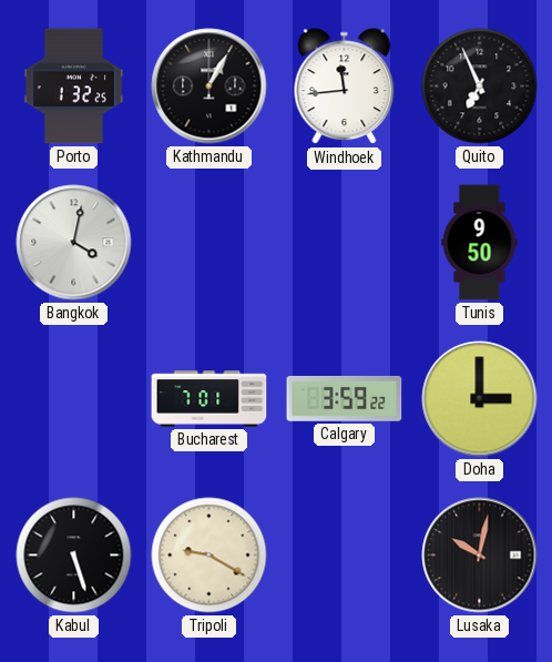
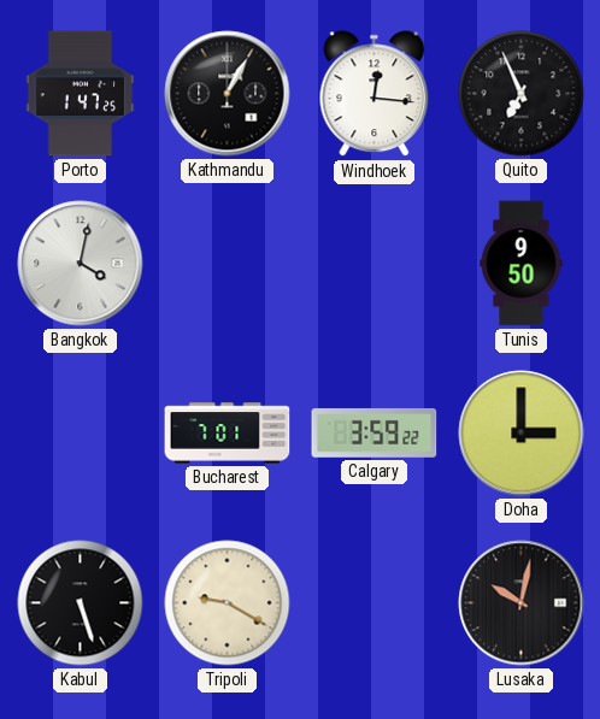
Porto: 1:32 -> 1:47
Windhoek: 11:44 -> 12:16
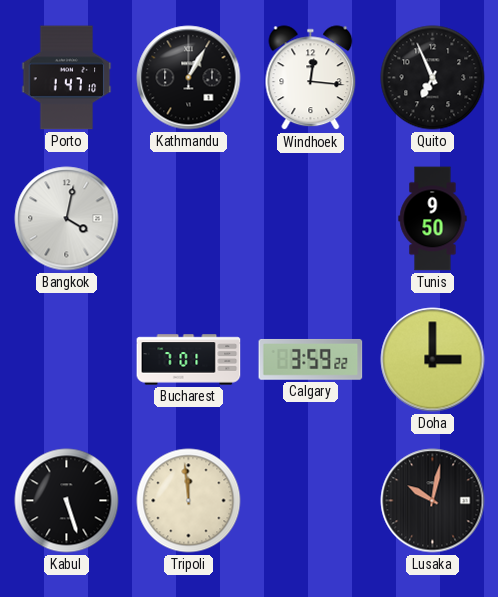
Porto: 1:47:25 -> 1:47:10
Tripoli: 9:20 -> 11:59
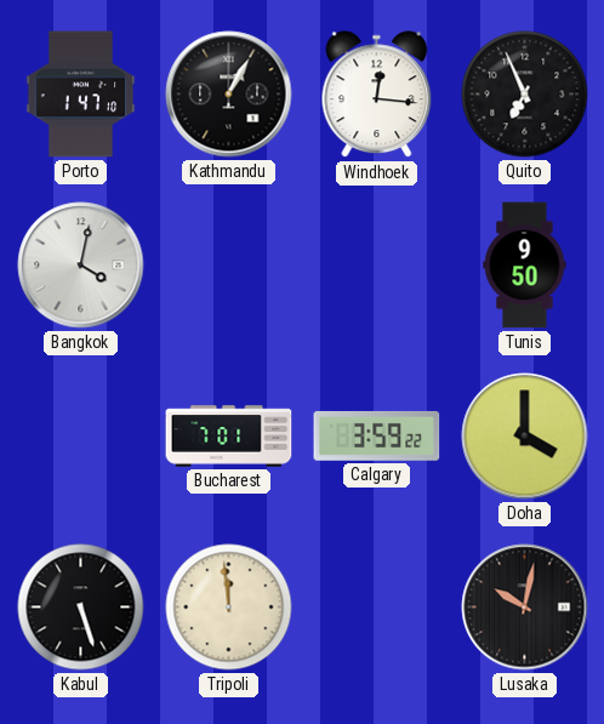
Doha: 3:00 -> 4:00
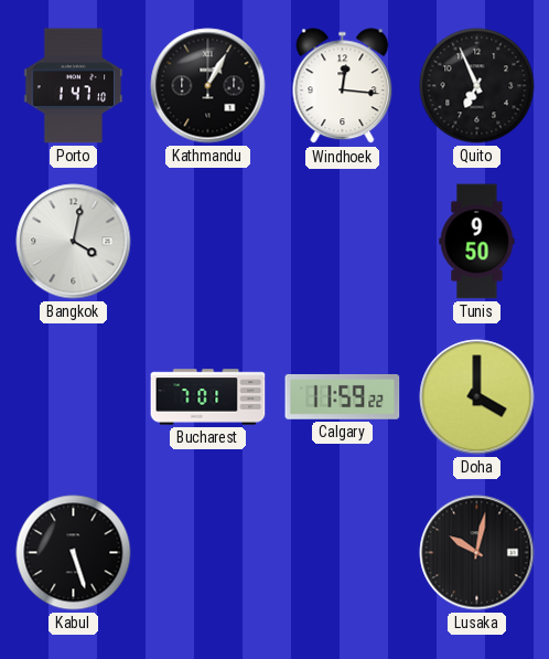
Calgary: 3:59 -> 11:59
Tripoli: 11:59 -> none
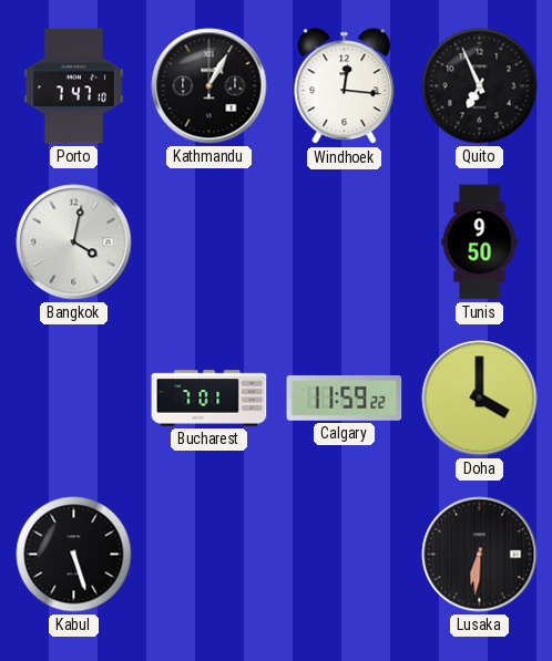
Porto: 1:47 -> 7:47
Lusaka: 10:02 -> 6:31
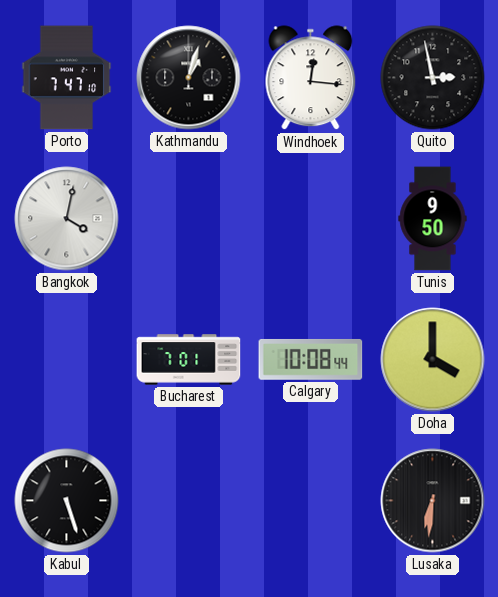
Kathmandu: 1:05 -> 1:03
Quito: 6:56 -> 2:58
Calgary: 11:59 -> 10:08
